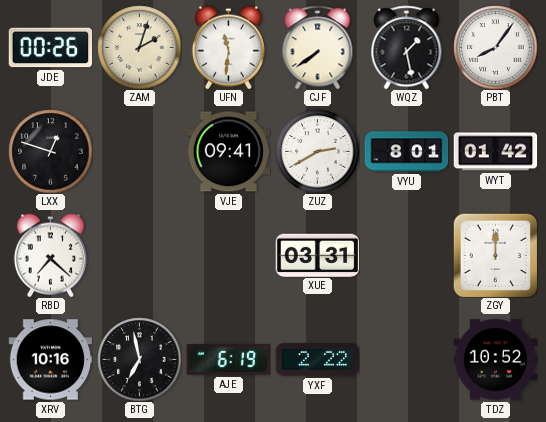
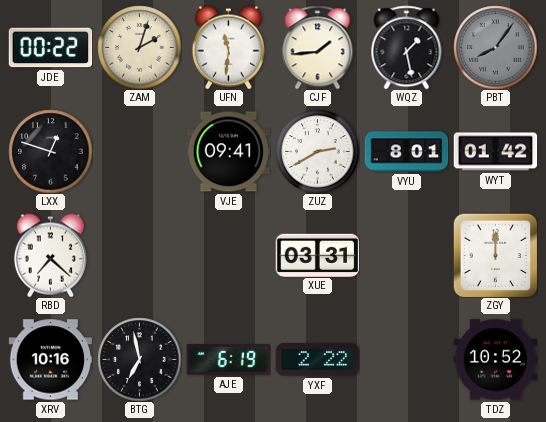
JDE: 00:26 -> 00:22
CJF: 7:39 -> 1:44
PBT dial: white -> grey
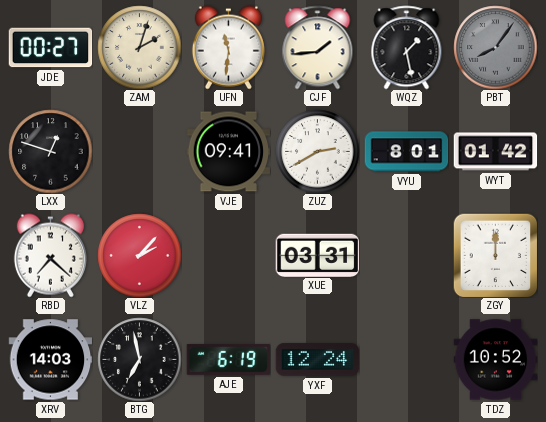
JDE: 00:22 -> 00:27
VLZ: none -> 2:07
XRV: 10:16 -> 14:03
YXF: 2:22 -> 12:24
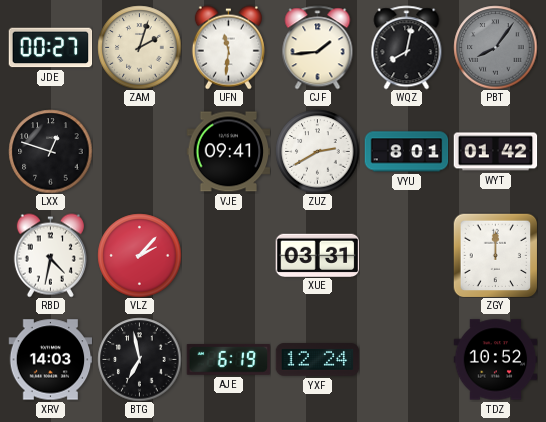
WQZ: 1:28 -> 8:02
RBD: 7:22 -> 4:32
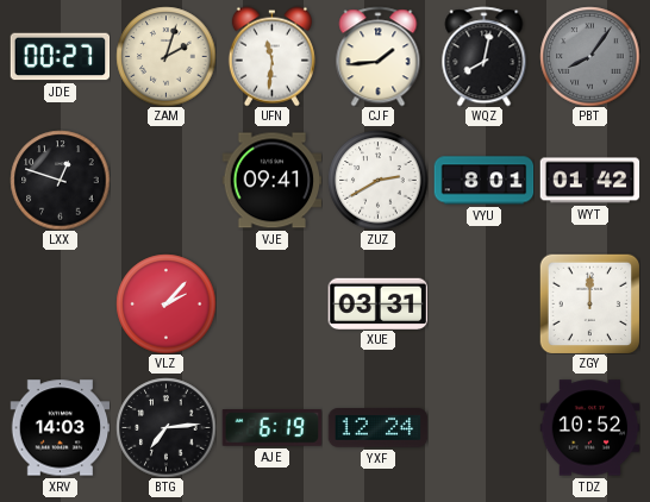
RBD: 4:32 -> none
BTG: 6:58 -> 7:14
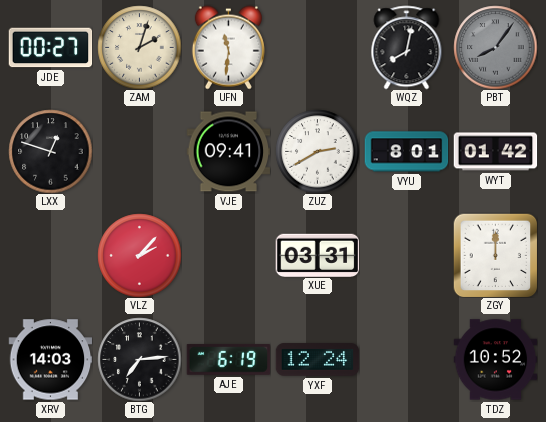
CJF: 1:44 -> none
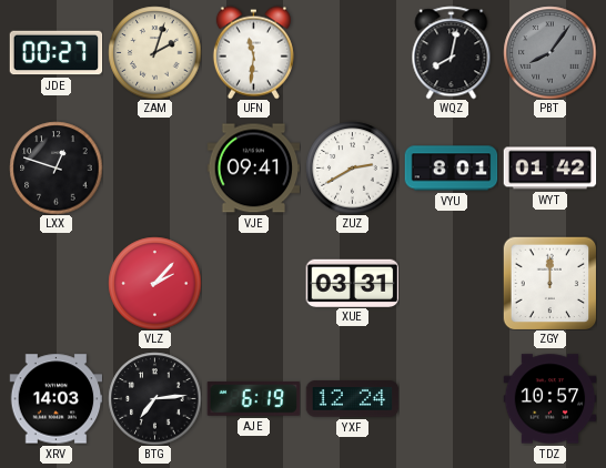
TDZ: 10:52 -> 10:57
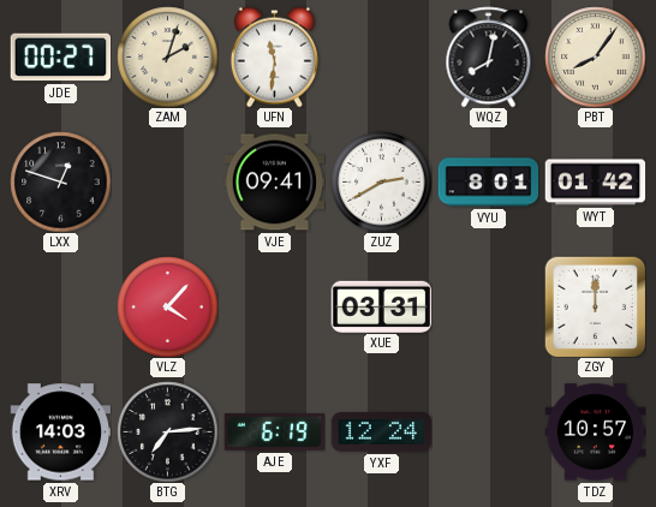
PBT dial: grey -> cream
VLZ: 2:07 -> 4:07
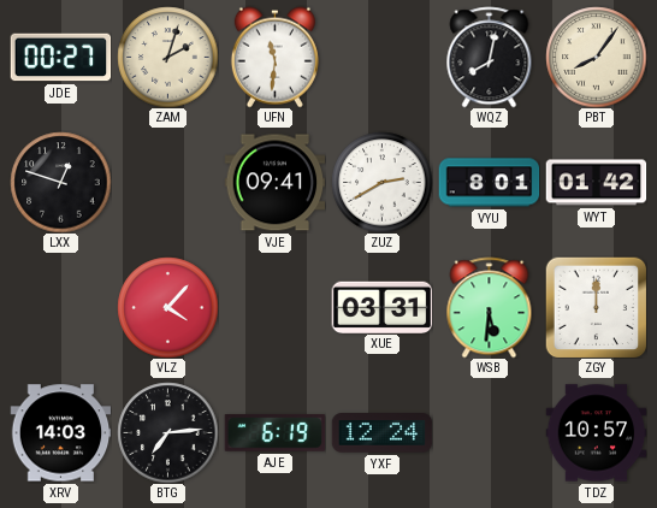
WSB: none -> 5:31
